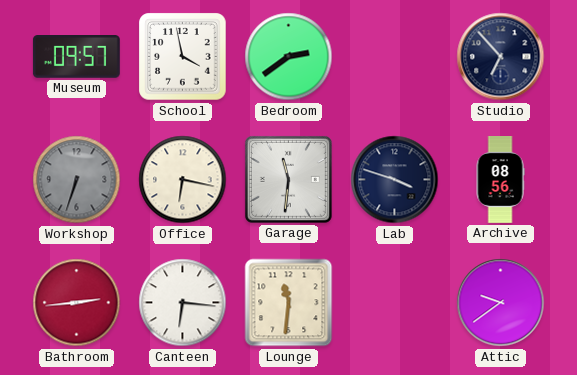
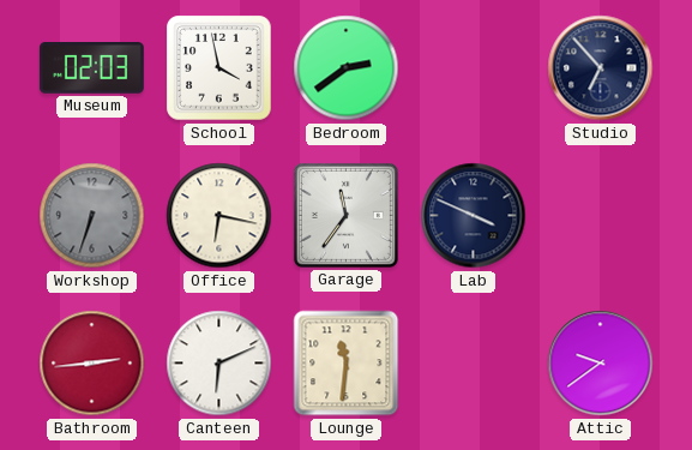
Museum: 09:57 -> 02:03
Garage: 11:31 -> 11:36
Lab: 3:48 -> 3:49
Archive: 08:56 -> none
Canteen: 6:16 -> 6:11
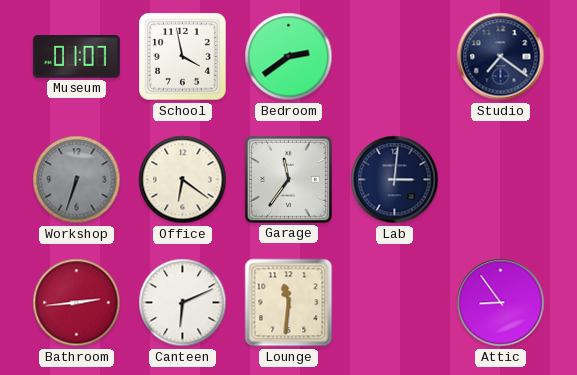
Museum: 02:03 -> 01:07
Studio: 6:53 -> 7:21
Office: 6:17 -> 6:21
Lab: 3:49 -> 3:01
Attic: 9:39 -> 8:54
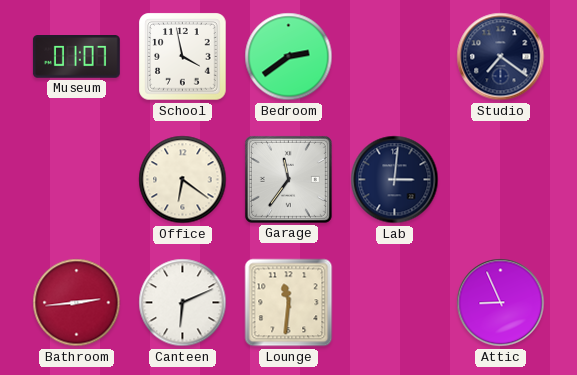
Workshop: 6:33 -> none
Attic: 8:54 -> 8:56
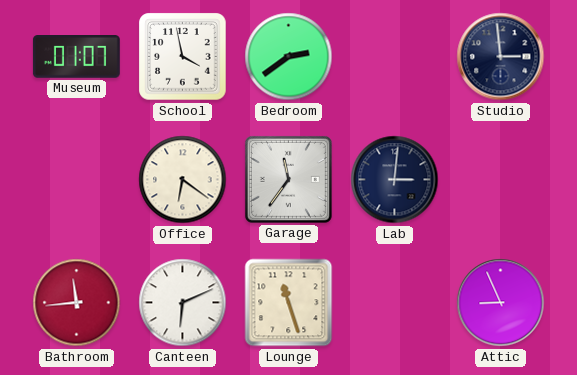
Studio: 7:21 -> 2:59
Bathroom: 2:44 -> 11:44
Lounge: 11:31 -> 11:27
